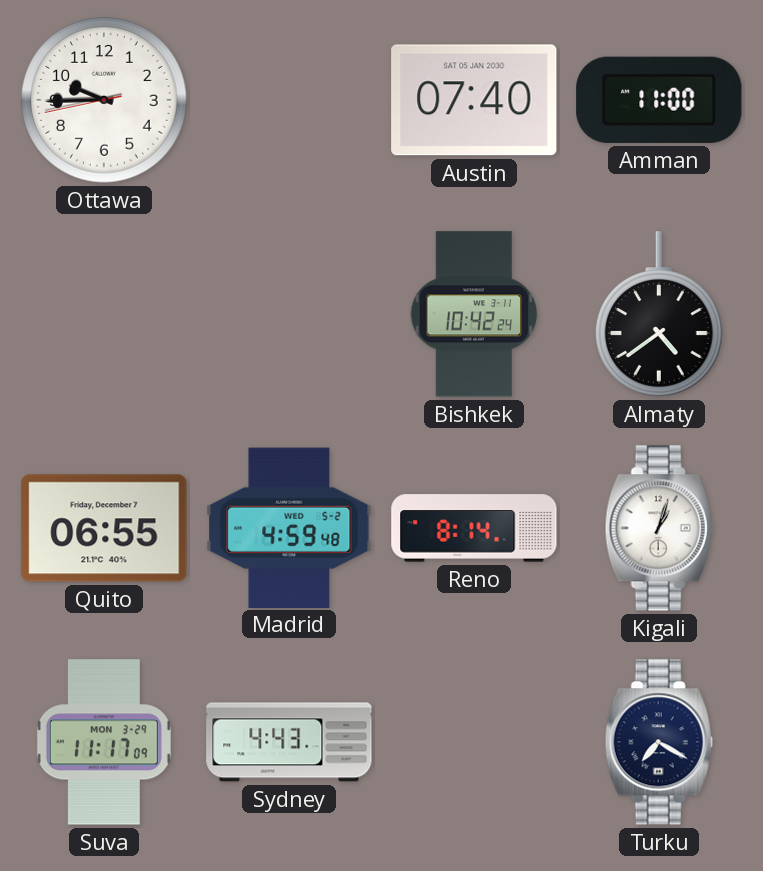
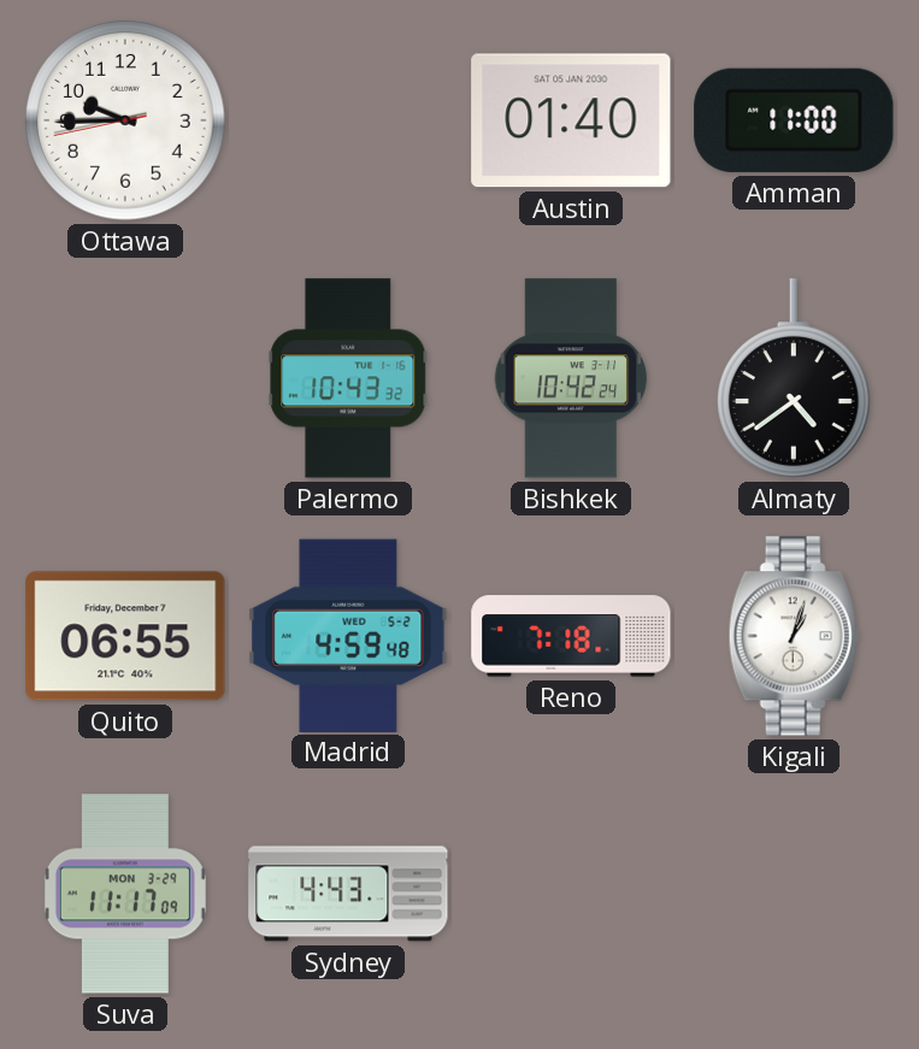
Austin: 07:40 -> 01:40
Palermo: none -> 10:43
Reno: 8:14 -> 7:18
Turku: 7:20 -> none
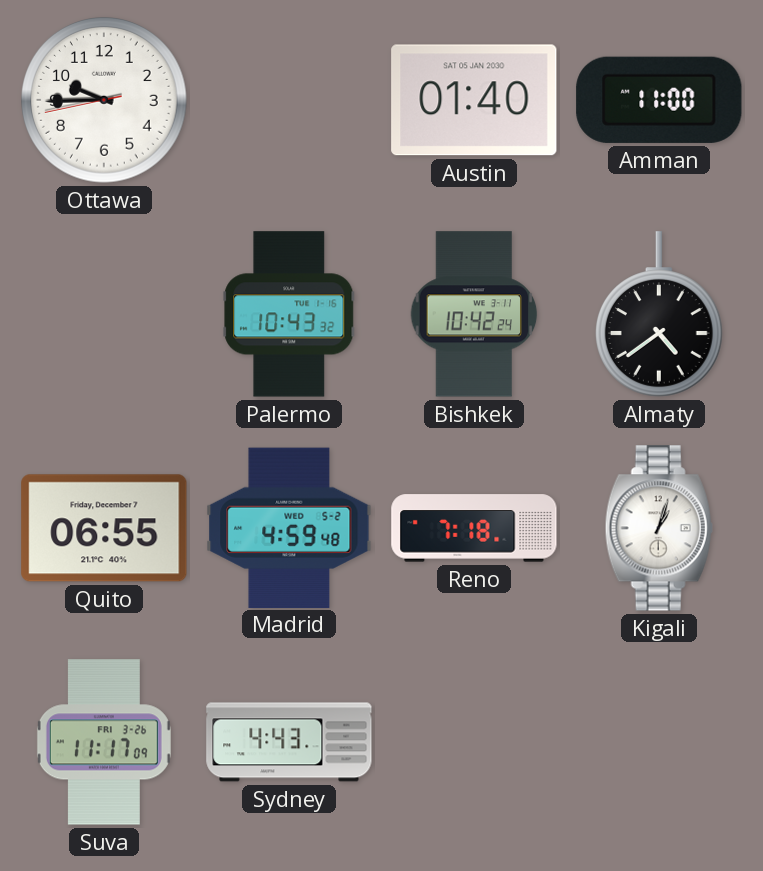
Suva date: MON 3-29 -> FRI 3-26
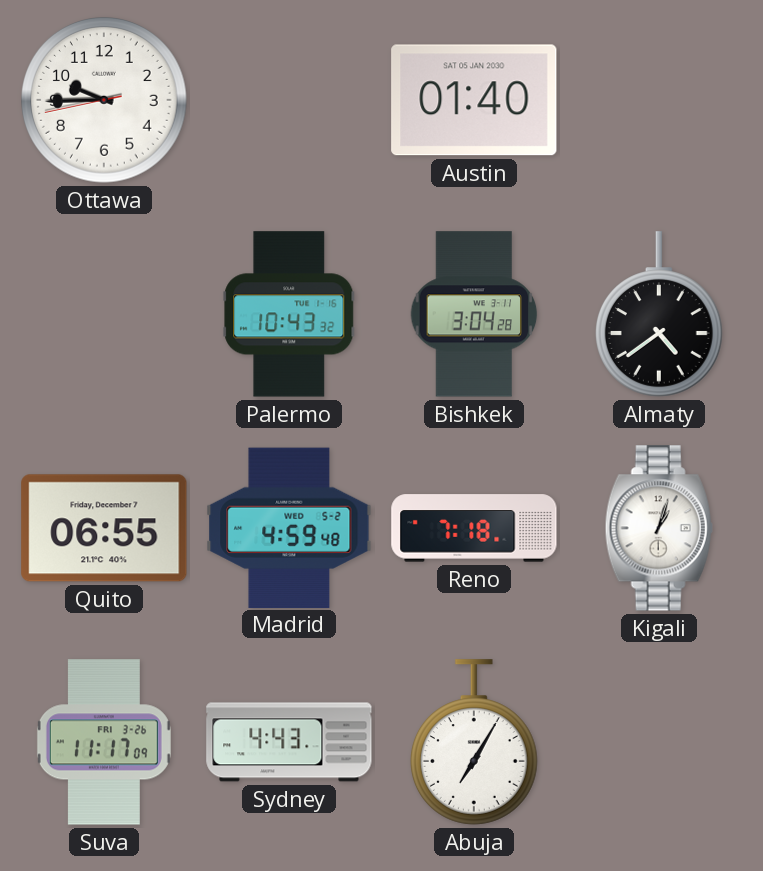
Amman: 11:00 -> none
Bishkek: 10:42 -> 3:04
Abuja: none -> 7:05
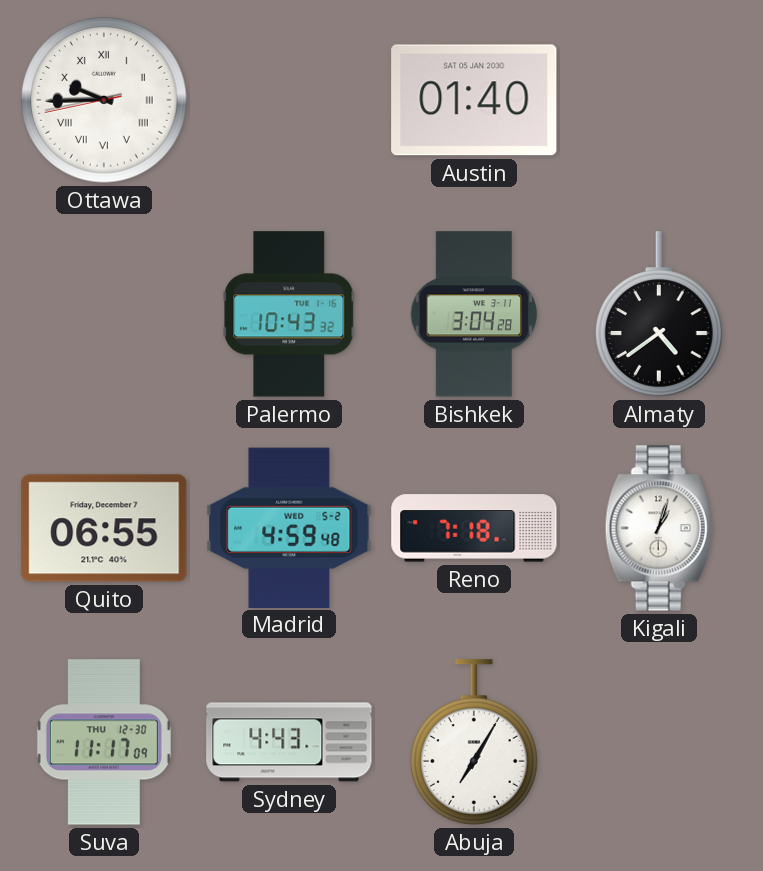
Ottawa numerals: Arabic -> Roman
Suva date: FRI 3-26 -> THU 12-30
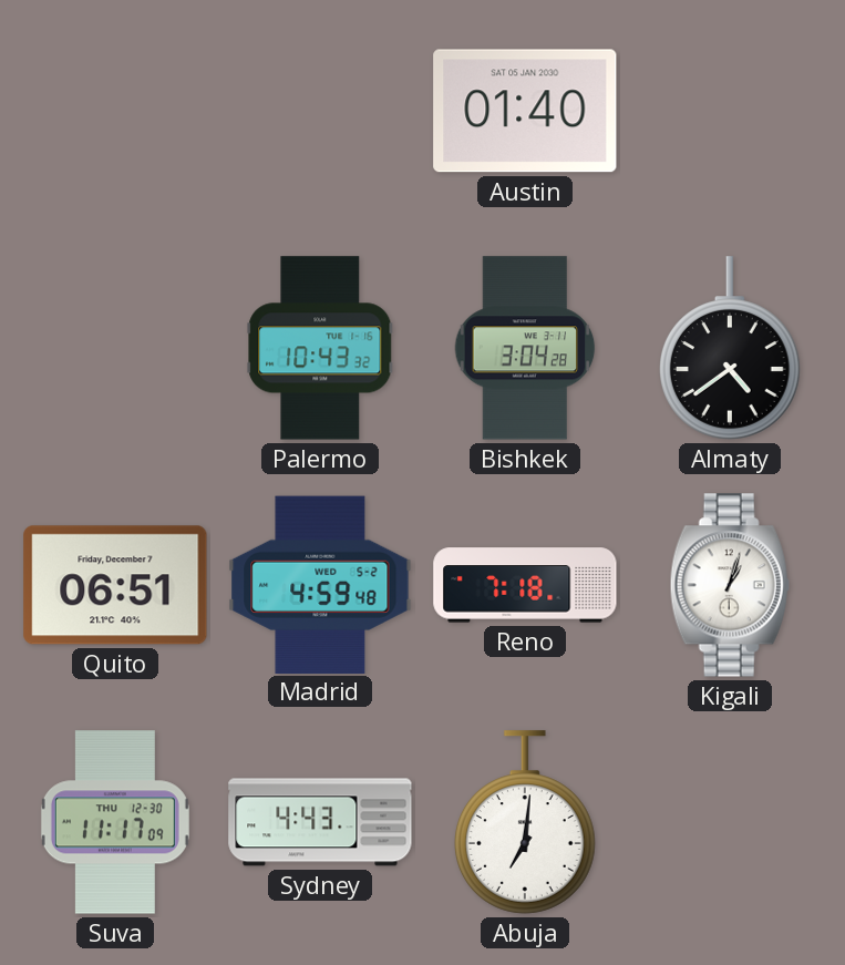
Ottawa: 9:44 -> none
Quito: 06:55 -> 06:51
Abuja: 7:05 -> 7:01
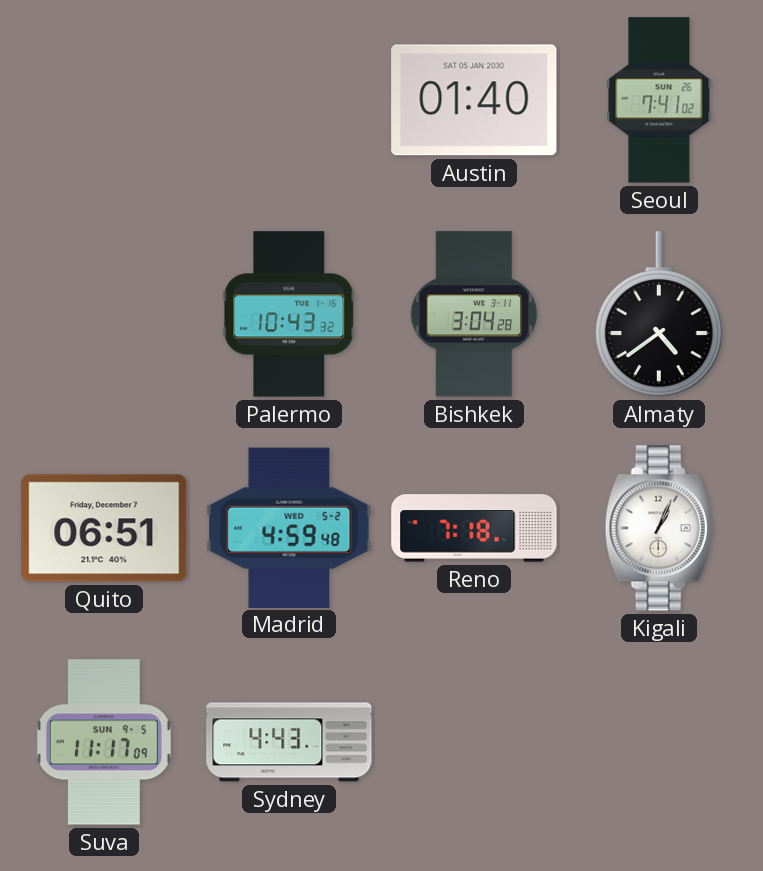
Seoul: none -> 7:41
Kigali: 1:03 -> 1:04
Suva date: THU 12-30 -> SUN 9-5
Abuja: 7:01 -> none
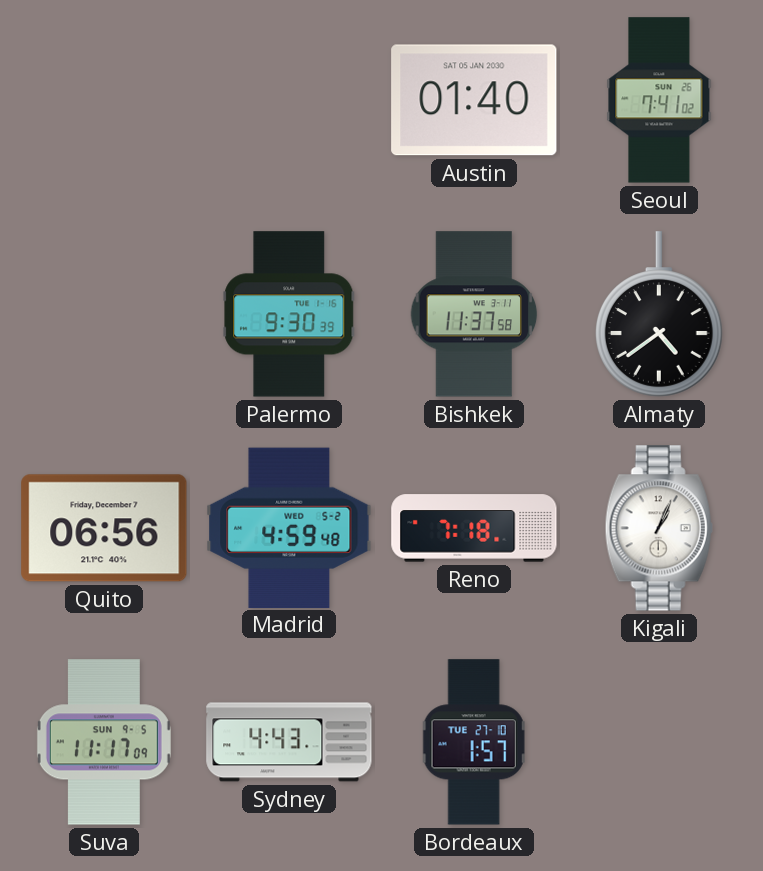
Palermo: 10:43 -> 9:30
Bishkek: 3:04 -> 11:37
Quito: 06:51 -> 06:56
Bordeaux: none -> 1:57
